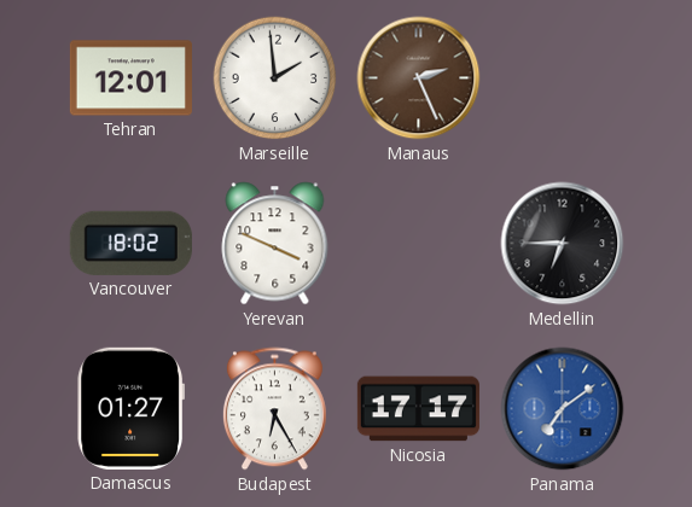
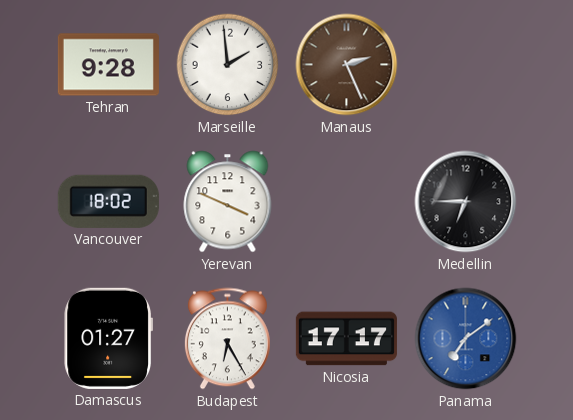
Tehran: 12:01 -> 9:28
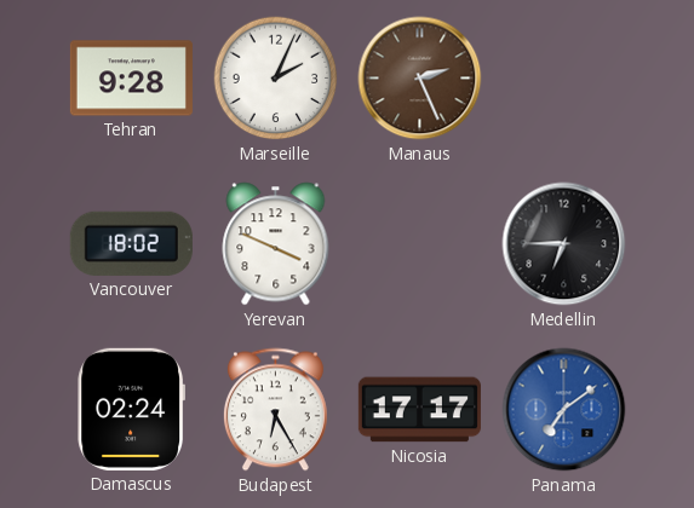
Marseille: 1:59 -> 2:04
Damascus: 01:27 -> 02:24
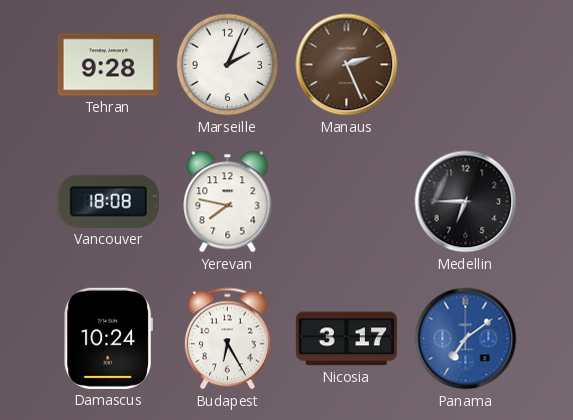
Vancouver: 18:02 -> 18:08
Yerevan: 3:49 -> 7:47
Damascus: 02:24 -> 10:24
Nicosia: 17:17 -> 3:17
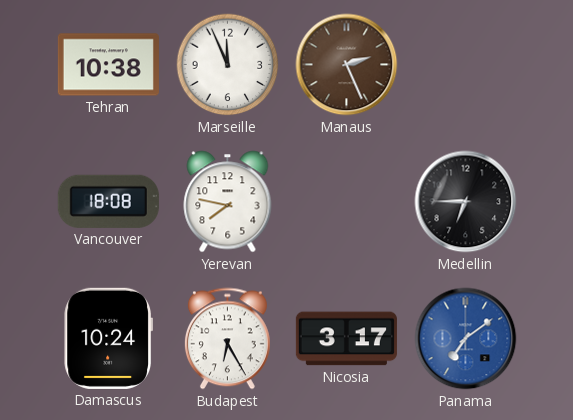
Tehran: 9:28 -> 10:38
Marseille: 2:04 -> 11:56
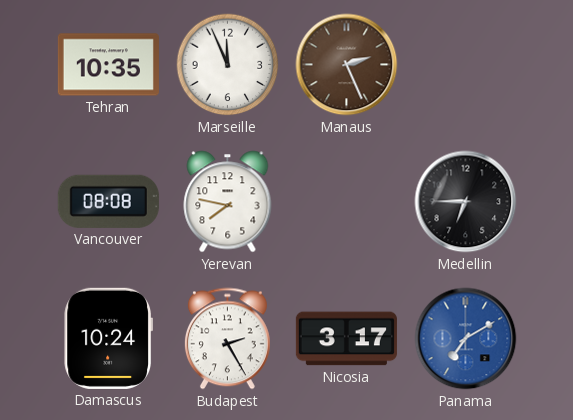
Tehran: 10:38 -> 10:35
Vancouver: 18:08 -> 08:08
Budapest: 6:25 -> 2:25
Panama: 7:09 -> 7:10
